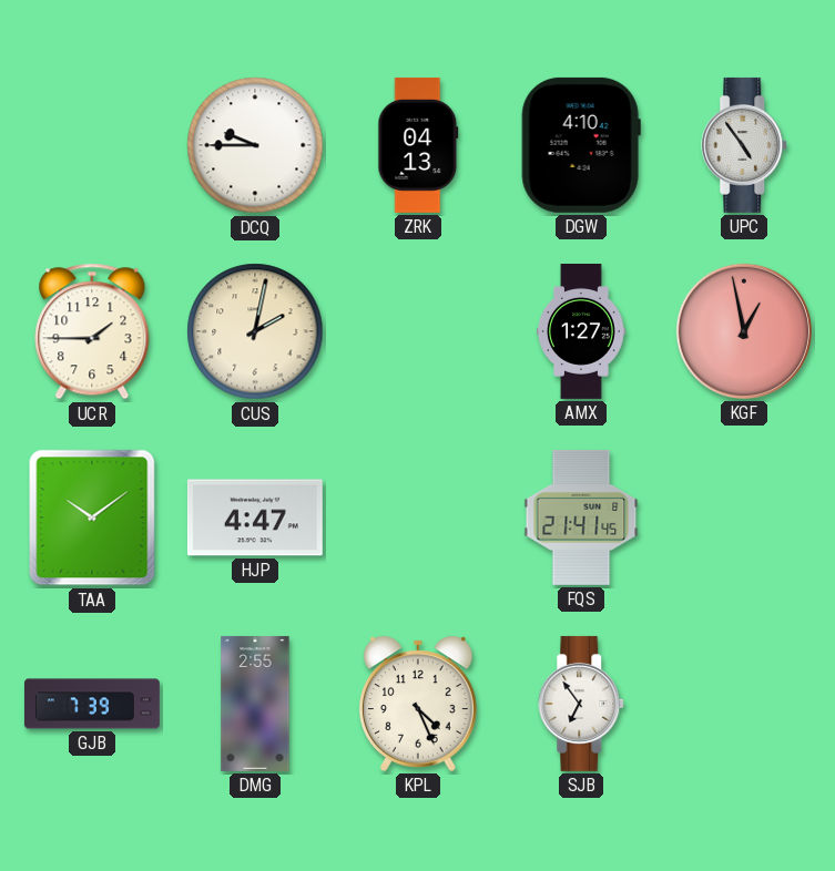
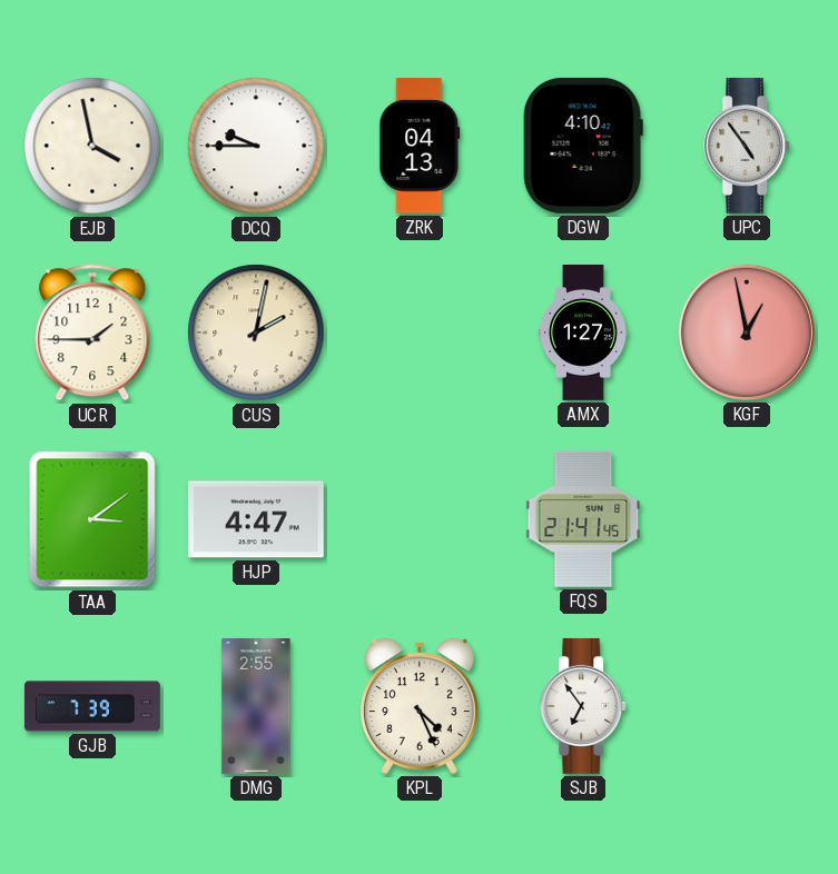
EJB: none -> 3:58
TAA: 10:09 -> 3:09
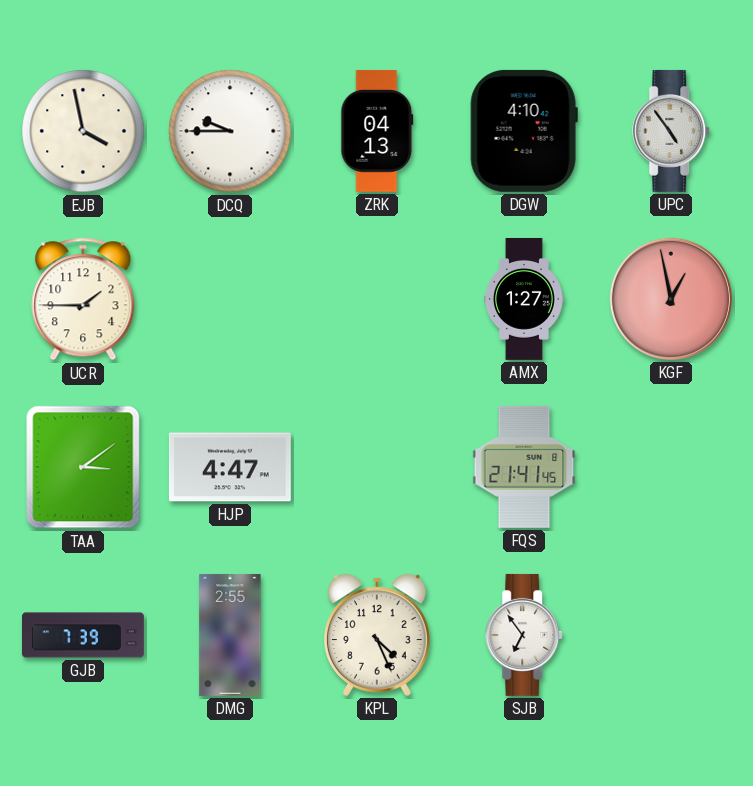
CUS: 2:02 -> none
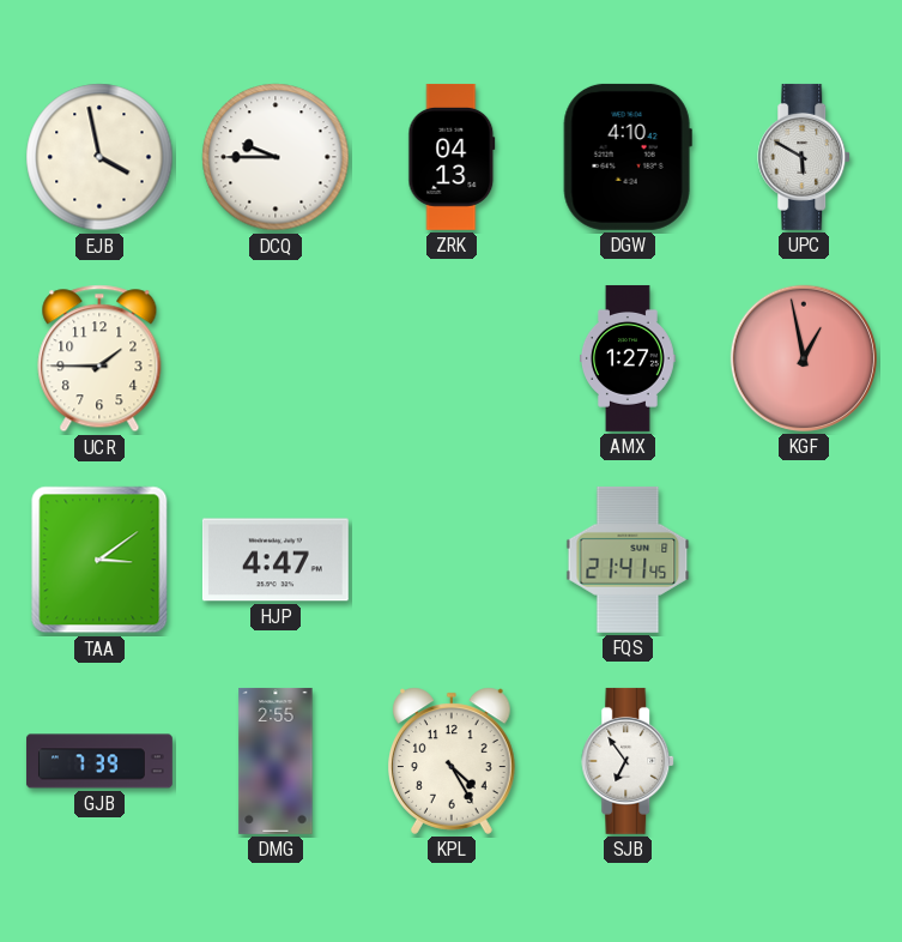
UPC: 4:54 -> 5:50
KPL: 4:26 -> 4:25
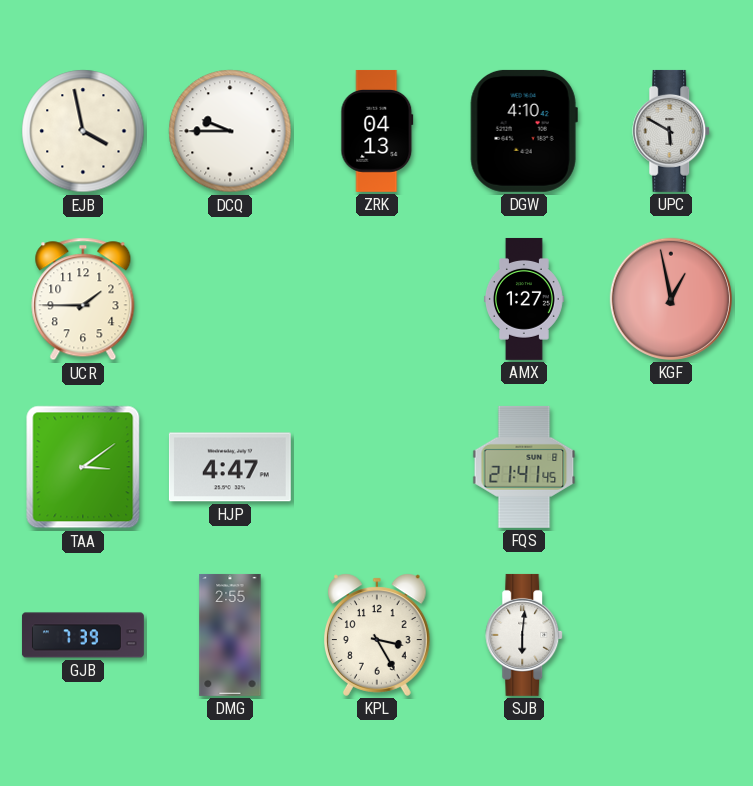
KPL: 4:25 -> 3:25
SJB: 6:54 -> 6:01
